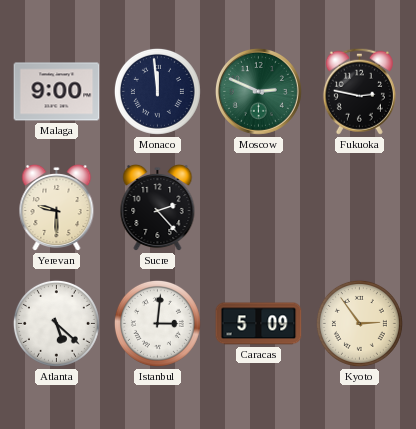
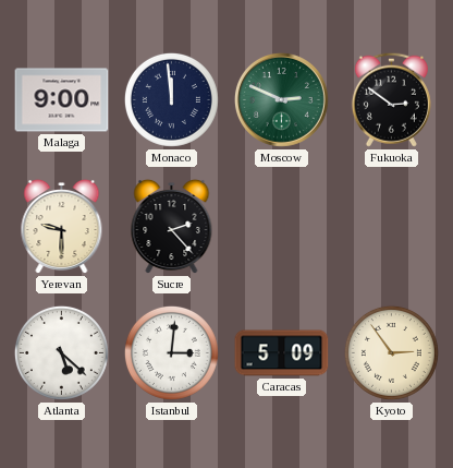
Fukuoka: 2:47 -> 2:51
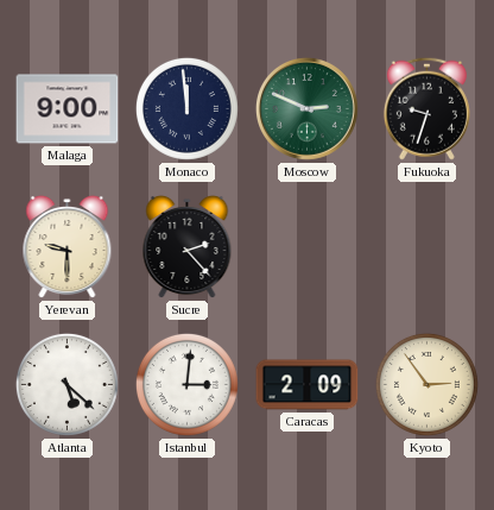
Fukuoka: 2:51 -> 9:33
Caracas: 5:09 -> 2:09
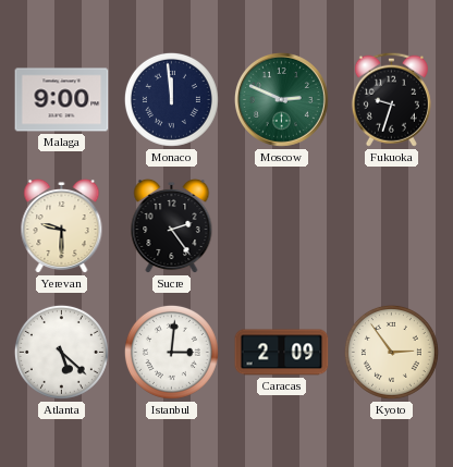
Sucre: 2:23 -> 2:24
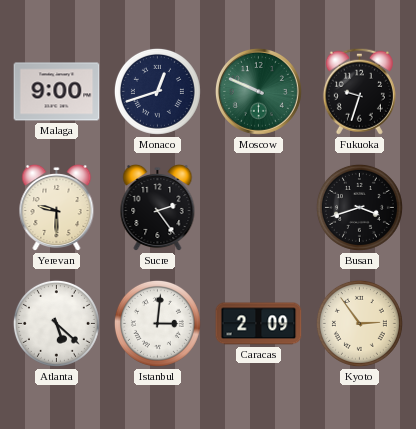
Monaco: 11:59 -> 12:42
Moscow: 2:49 -> 9:49
Busan: none -> 3:42
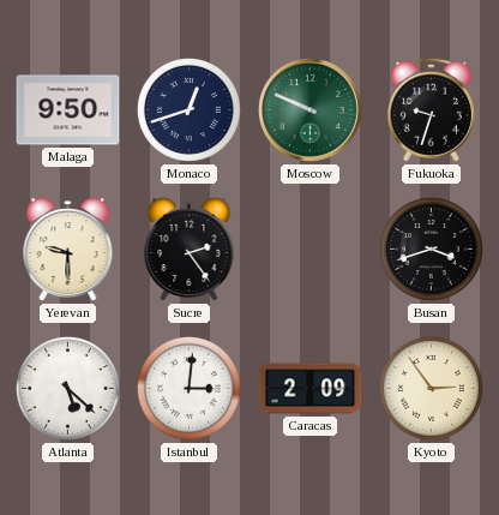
Malaga: 9:00 -> 9:50
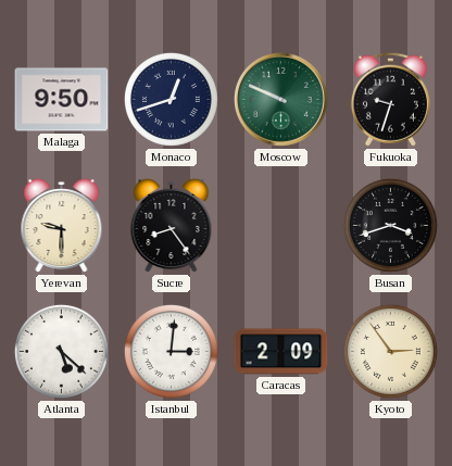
Sucre: 2:24 -> 8:24
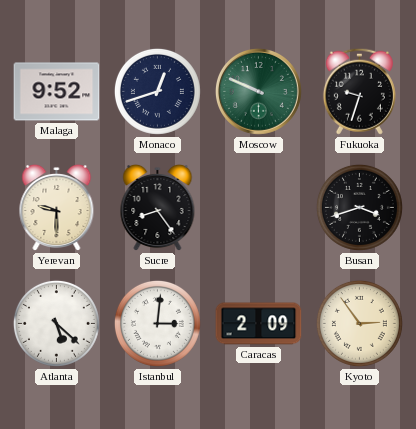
Malaga: 9:50 -> 9:52
